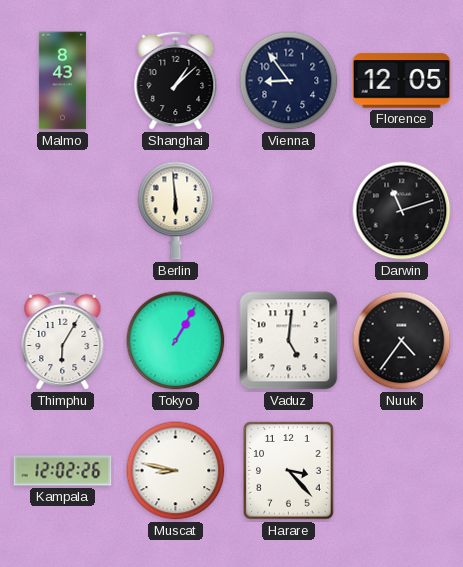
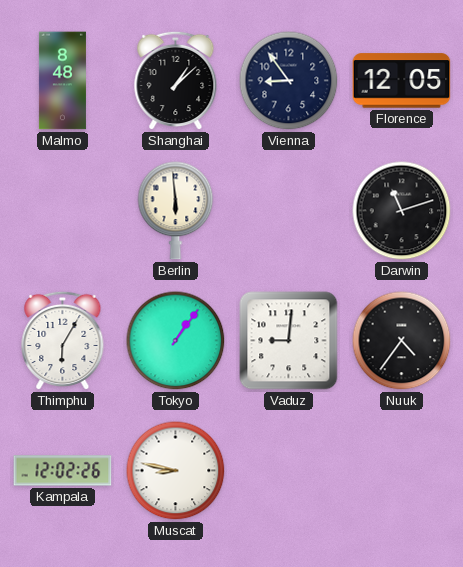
Malmo: 8:43 -> 8:48
Tokyo: 1:05 -> 1:06
Vaduz: 5:01 -> 9:01
Harare: 3:23 -> none
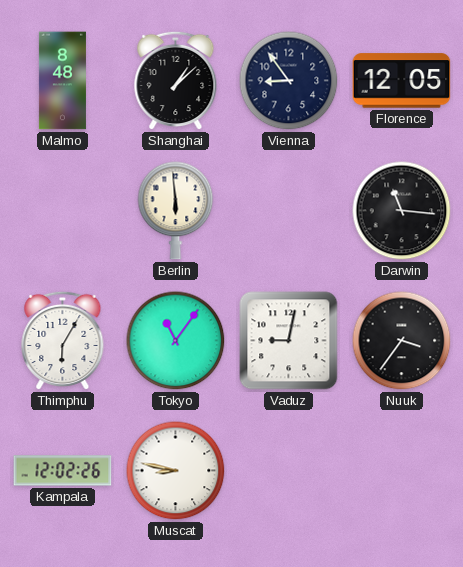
Darwin: 11:12 -> 11:16
Tokyo: 1:06 -> 11:06
Vaduz: 9:01 -> 9:02
Nuuk: 4:36 -> 3:36
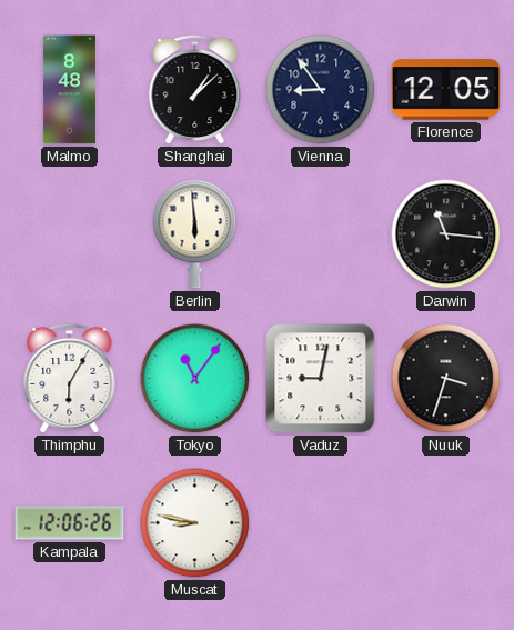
Nuuk: 3:36 -> 3:33
Kampala: 12:02 -> 12:06
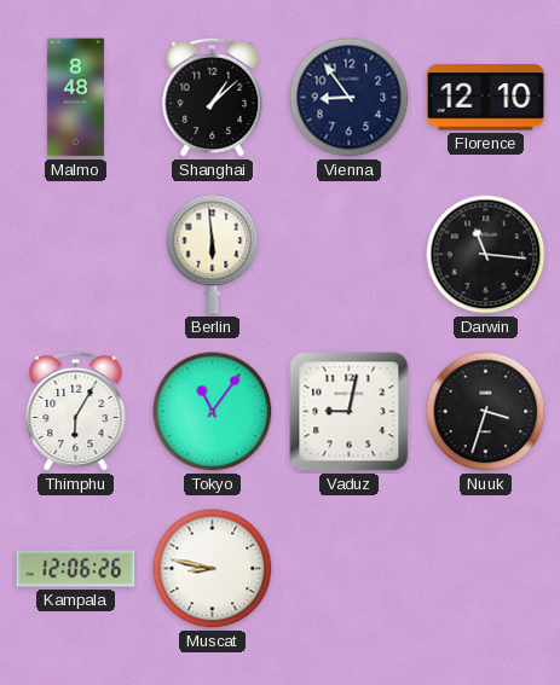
Florence: 12:05 -> 12:10
